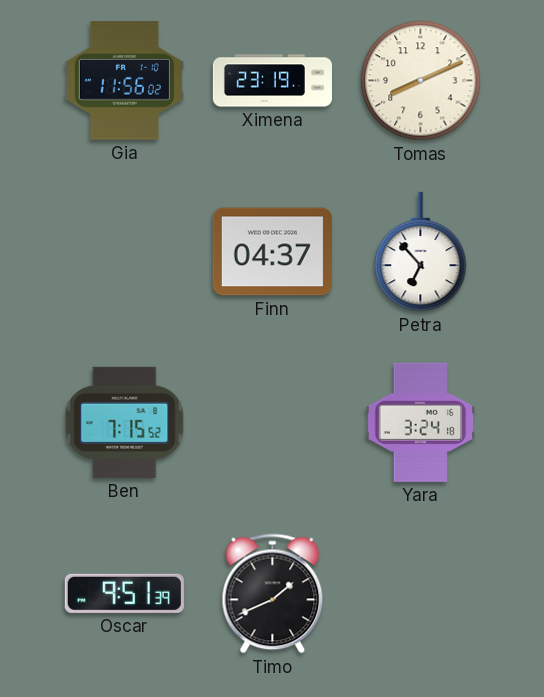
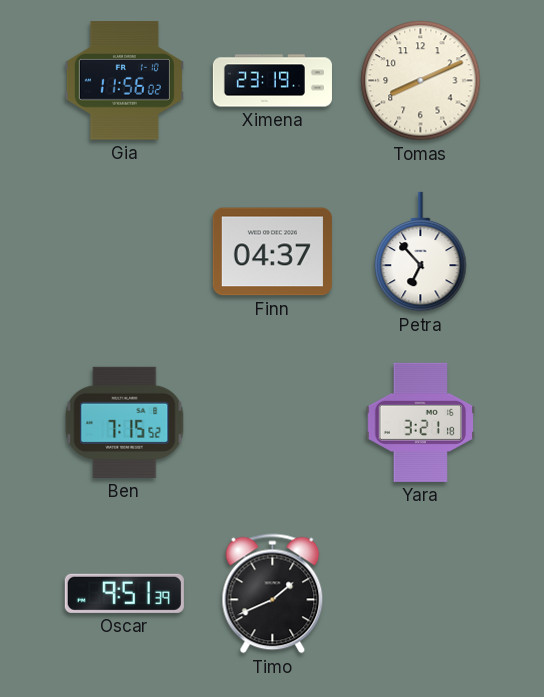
Yara: 3:24 -> 3:21
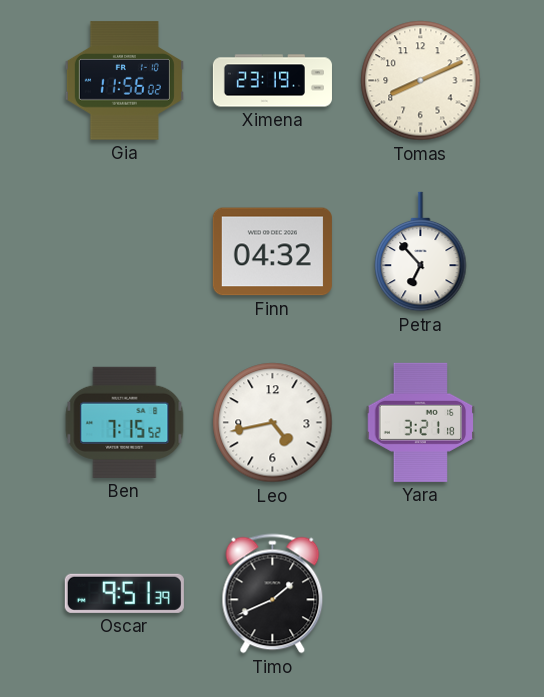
Finn: 04:37 -> 04:32
Leo: none -> 4:43
